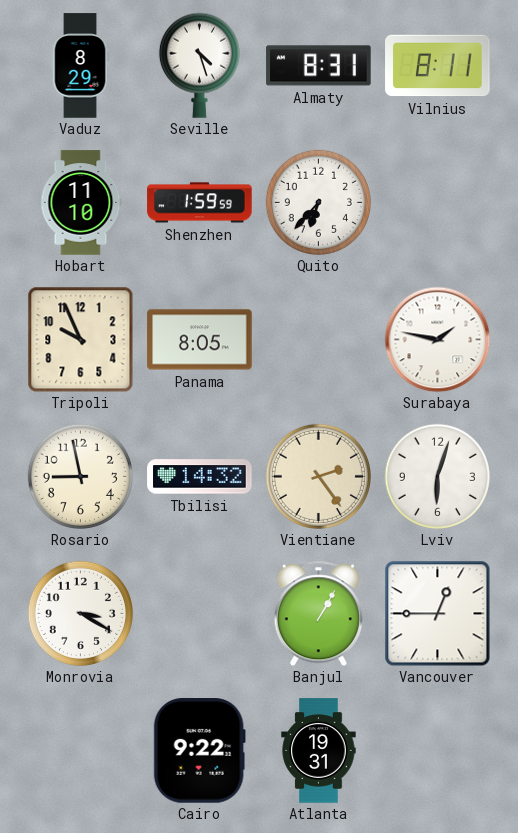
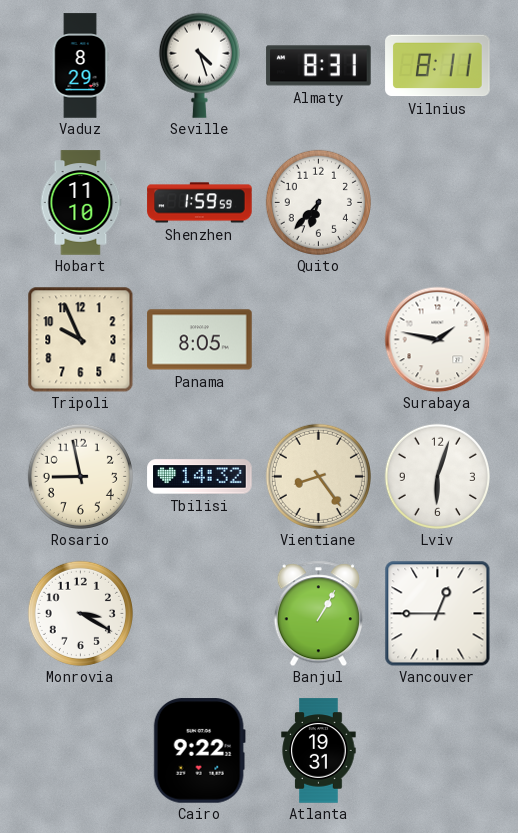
Vientiane: 2:24 -> 8:24
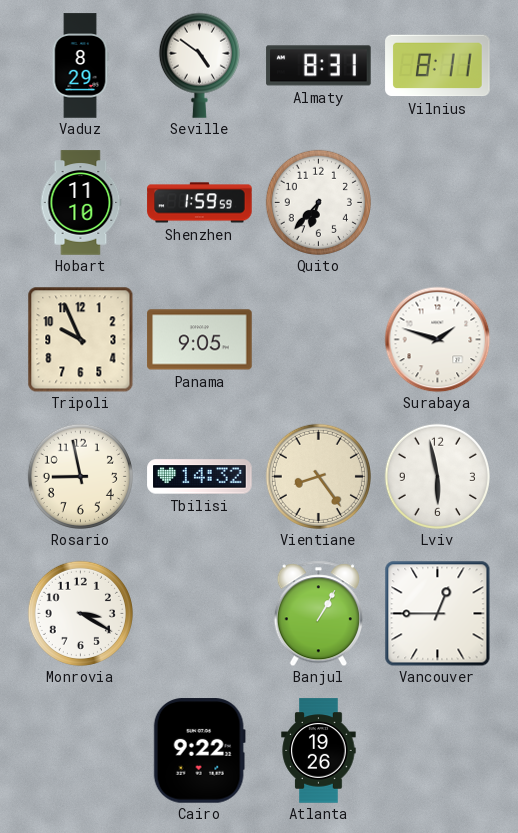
Seville: 4:27 -> 4:51
Panama: 8:05 -> 9:05
Surabaya: 1:47 -> 1:48
Lviv: 6:03 -> 5:58
Atlanta: 19:31 -> 19:26
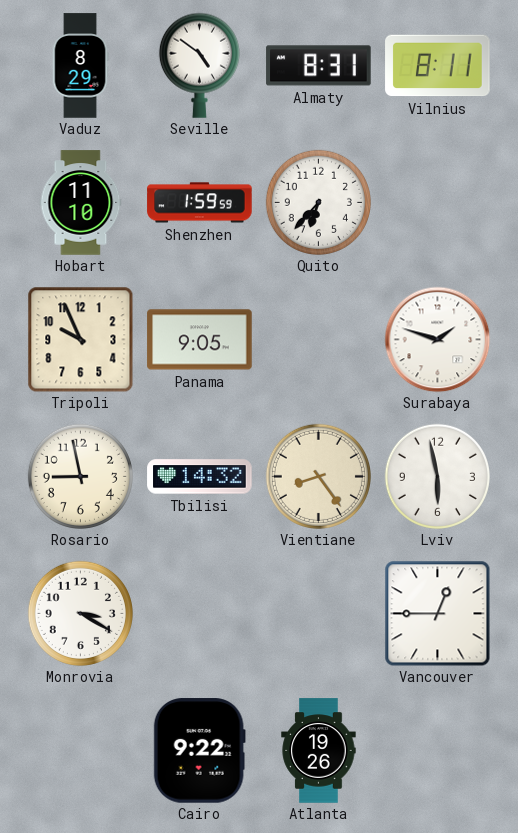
Banjul: 1:05 -> none
